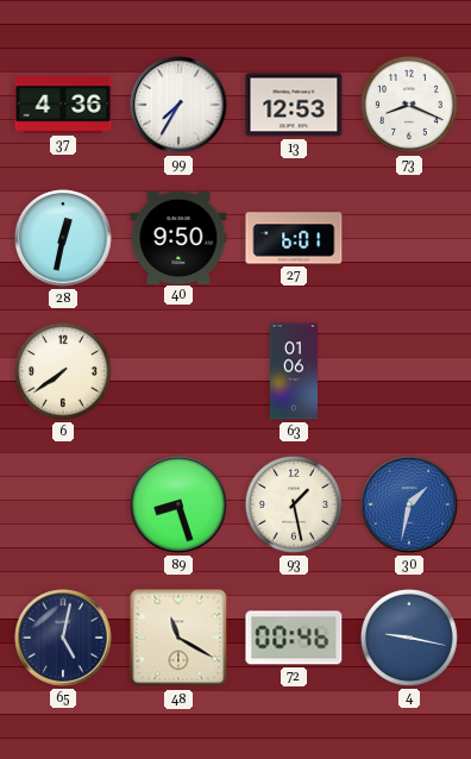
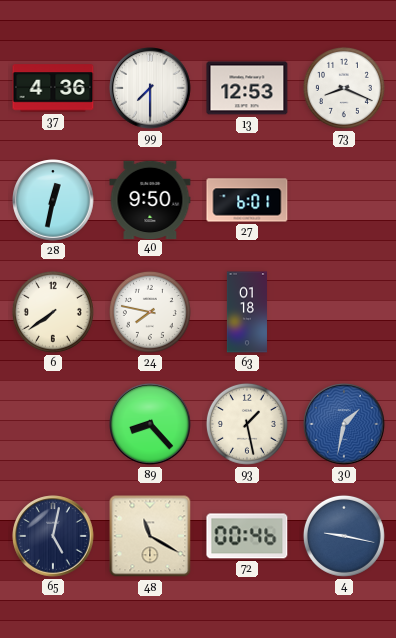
99: 7:35 -> 7:30
24: none -> 7:47
63: 01:06 -> 01:18
89: 8:27 -> 8:23
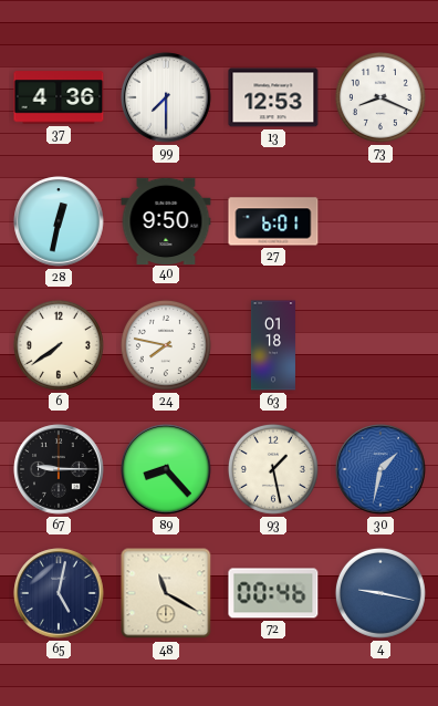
67: none -> 9:15
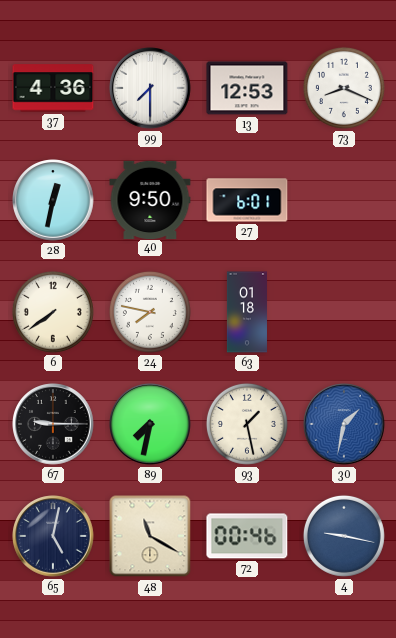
89: 8:23 -> 7:32
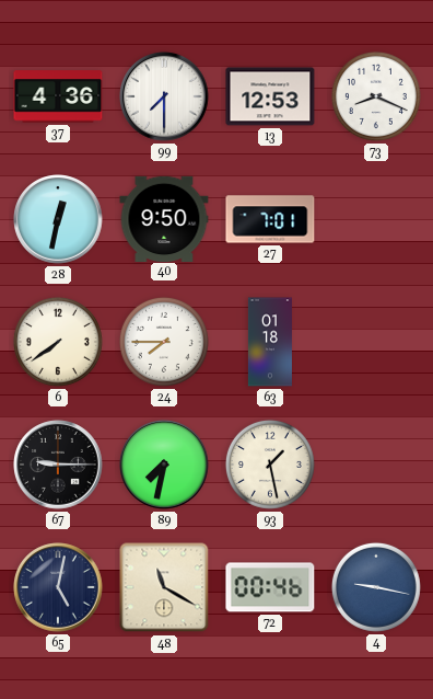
27: 6:01 -> 7:01
24: 7:47 -> 7:45
30: 1:32 -> none
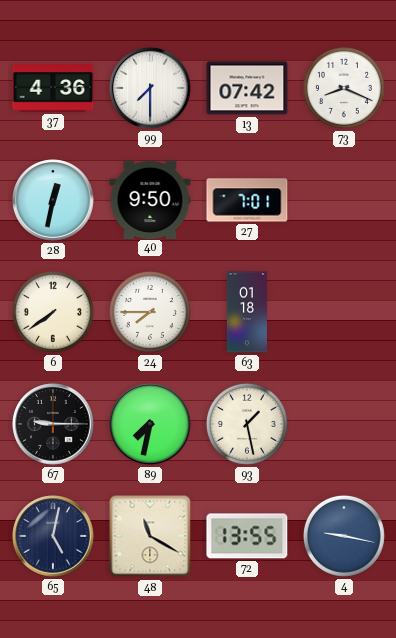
13: 12:53 -> 07:42
72: 00:46 -> 13:55
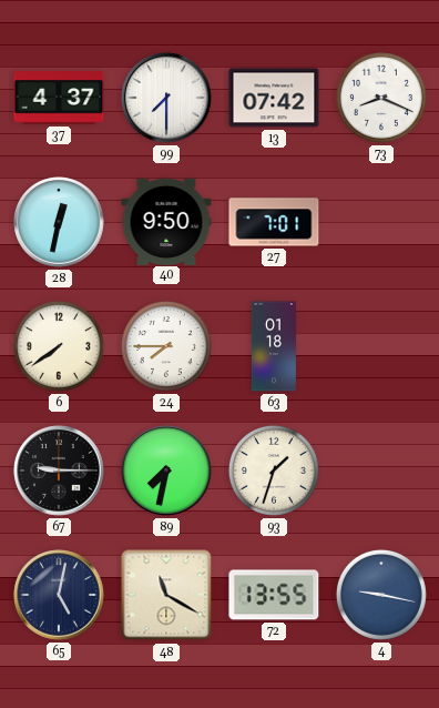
37: 4:36 -> 4:37
93: 1:28 -> 1:33
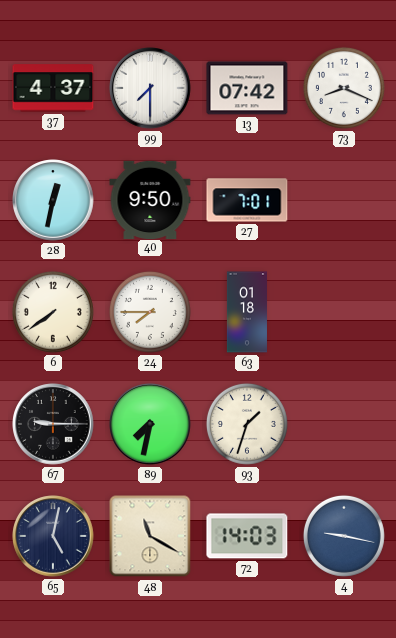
72: 13:55 -> 14:03
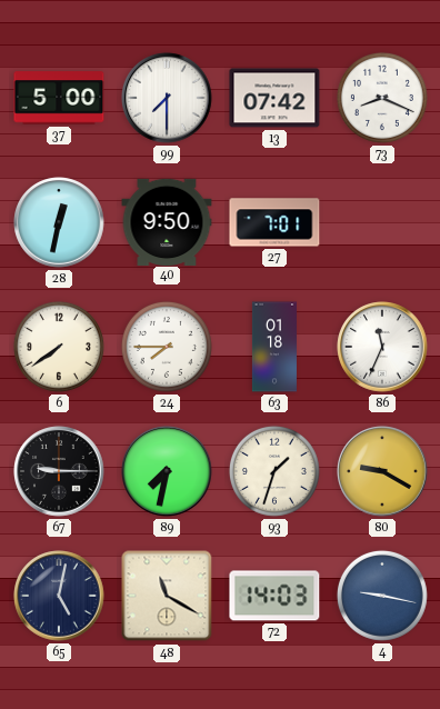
37: 4:37 -> 5:00
86: none -> 11:34
80: none -> 9:20
